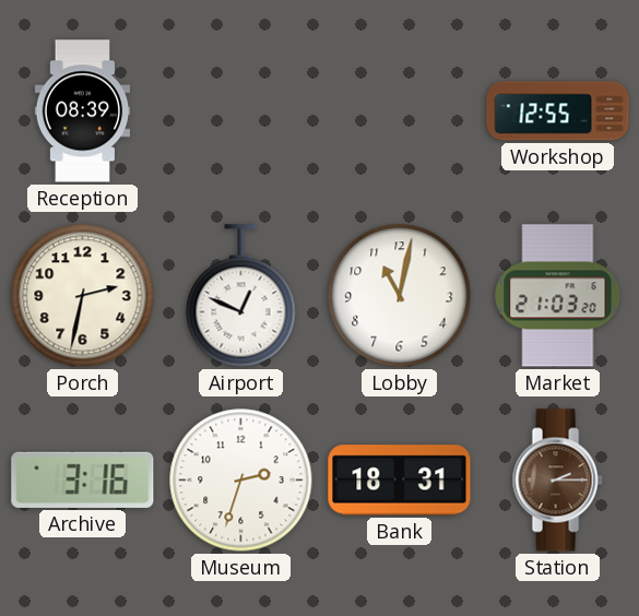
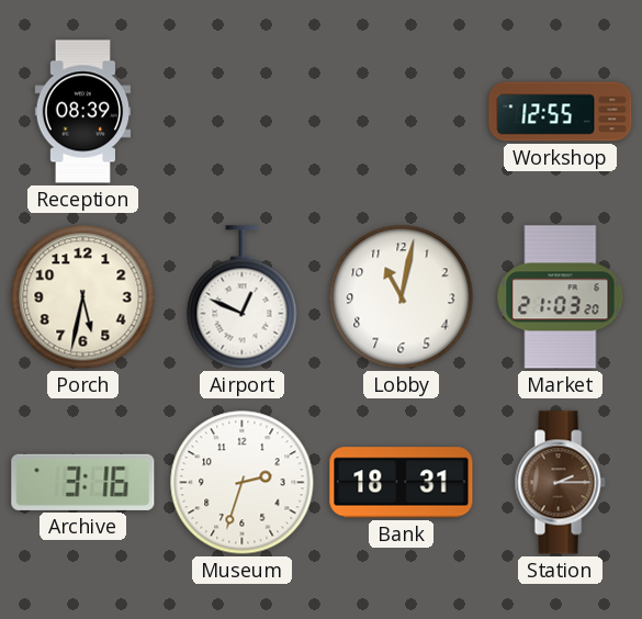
Porch: 2:32 -> 5:32
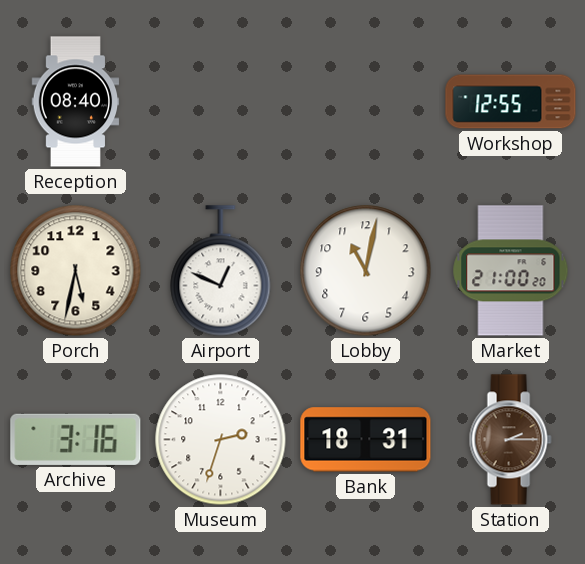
Reception: 08:39 -> 08:40
Market: 21:03 -> 21:00
